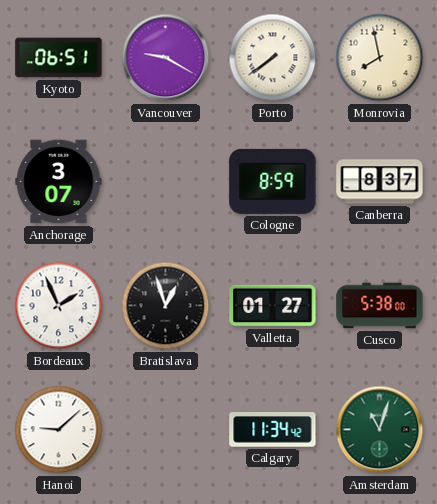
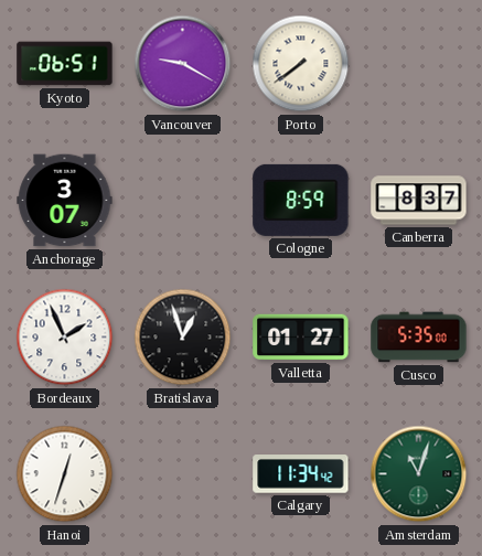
Monrovia: 7:58 -> none
Cusco: 5:38 -> 5:35
Hanoi: 9:08 -> 12:33
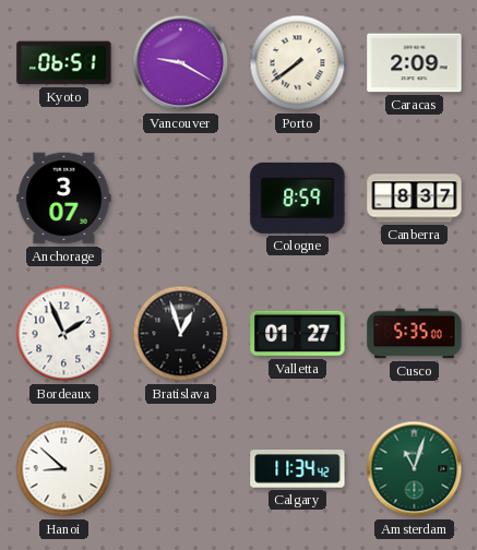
Caracas: none -> 2:09
Hanoi: 12:33 -> 8:52
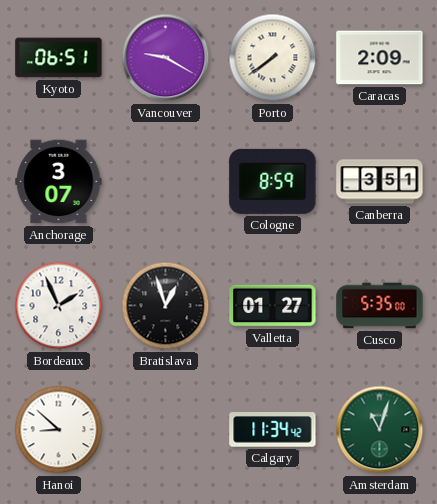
Canberra: 8:37 -> 3:51
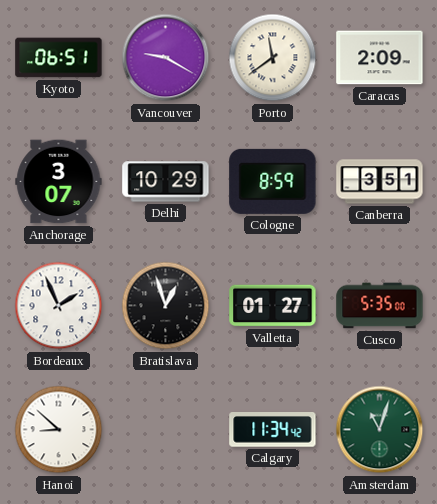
Porto: 7:39 -> 11:39
Delhi: none -> 10:29
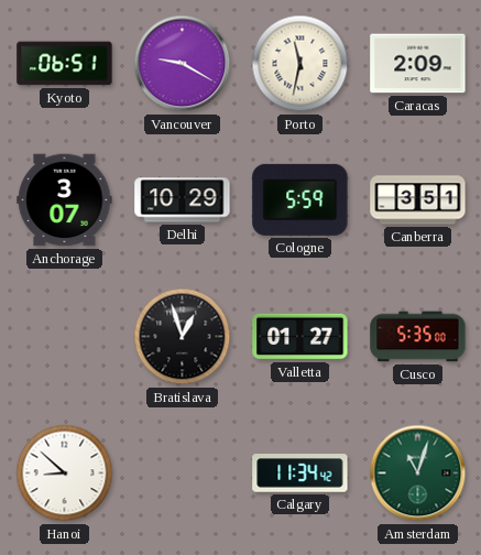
Porto: 11:39 -> 11:32
Cologne: 8:59 -> 5:59
Bordeaux: 1:56 -> none
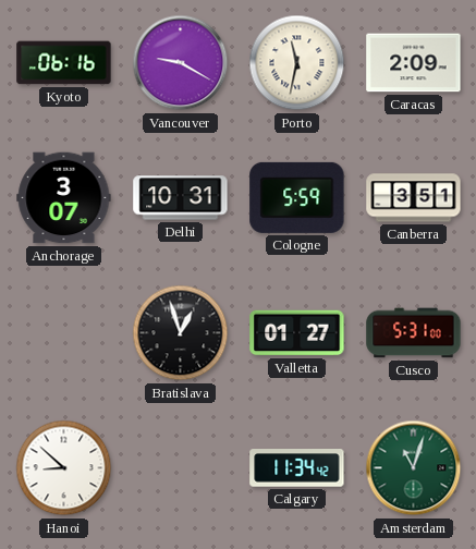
Kyoto: 06:51 -> 06:16
Delhi: 10:29 -> 10:31
Cusco: 5:35 -> 5:31
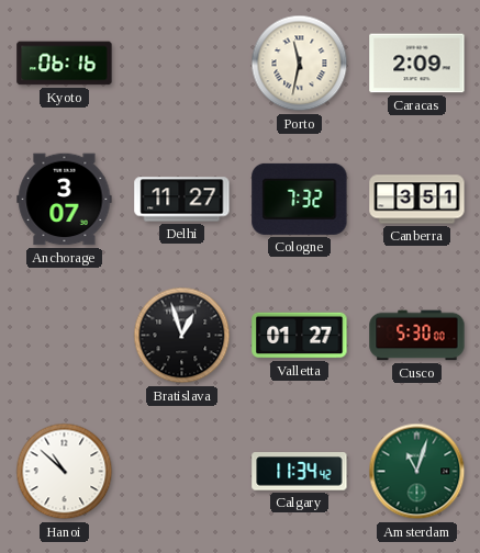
Vancouver: 9:20 -> none
Delhi: 10:31 -> 11:27
Cologne: 5:59 -> 7:32
Cusco: 5:31 -> 5:30
Hanoi: 8:52 -> 10:52
